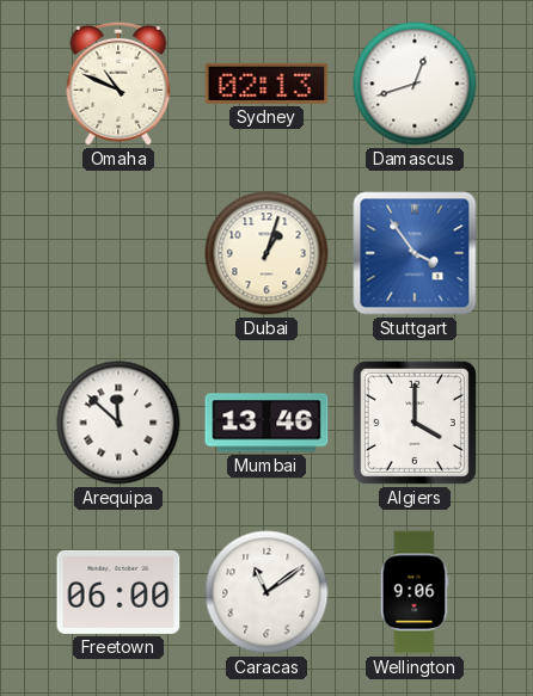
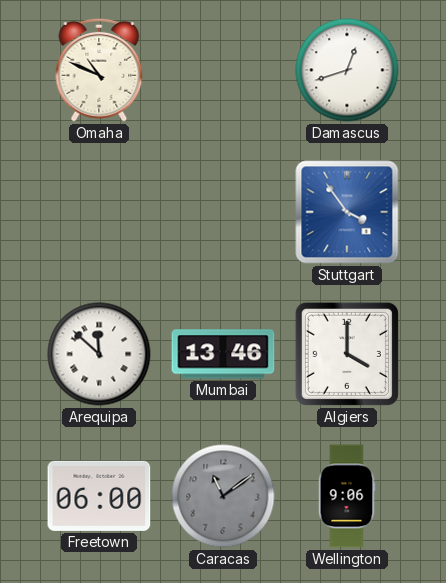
Sydney: 02:13 -> none
Dubai: 1:03 -> none
Caracas dial: white -> grey
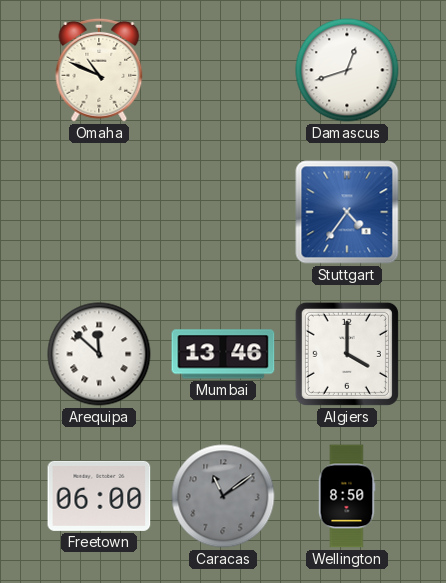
Stuttgart: 3:54 -> 4:36
Wellington: 9:06 -> 8:50
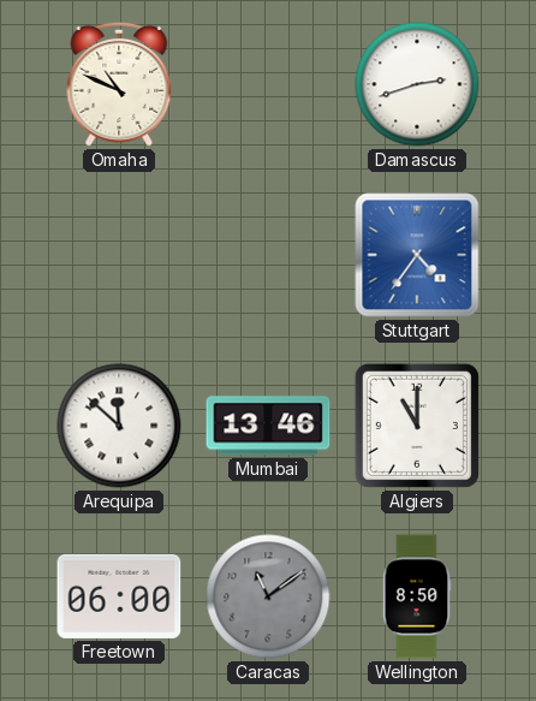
Damascus: 12:42 -> 2:42
Algiers: 4:00 -> 11:00
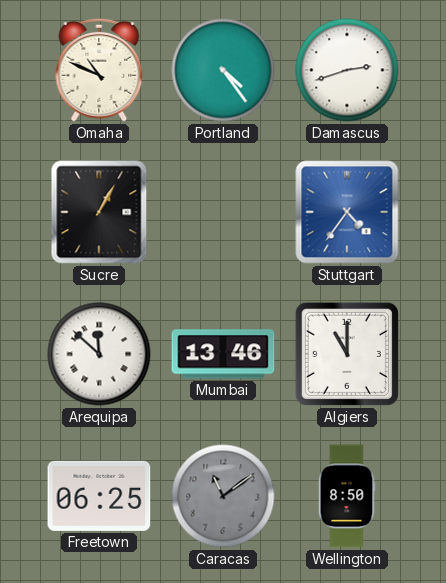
Portland: none -> 4:24
Sucre: none -> 1:05
Freetown: 06:00 -> 06:25
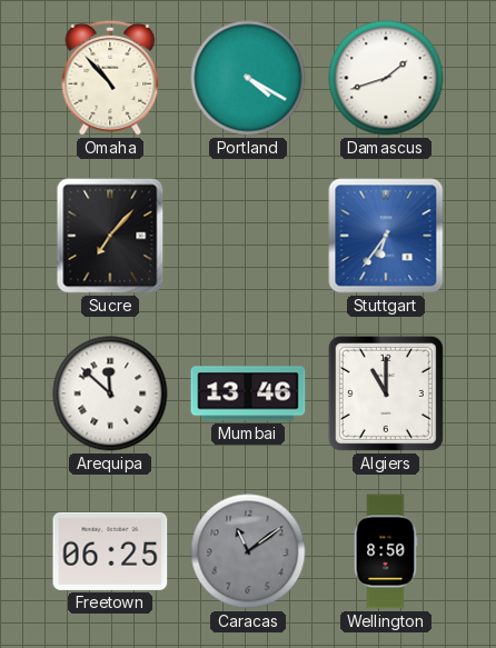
Omaha: 10:49 -> 10:53
Portland: 4:24 -> 4:20
Damascus: 2:42 -> 1:42
Sucre: 1:05 -> 7:07
Stuttgart: 4:36 -> 6:36
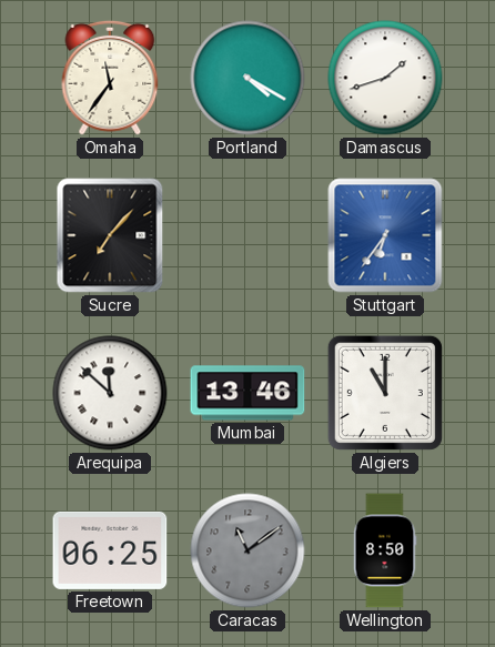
Omaha: 10:53 -> 11:36
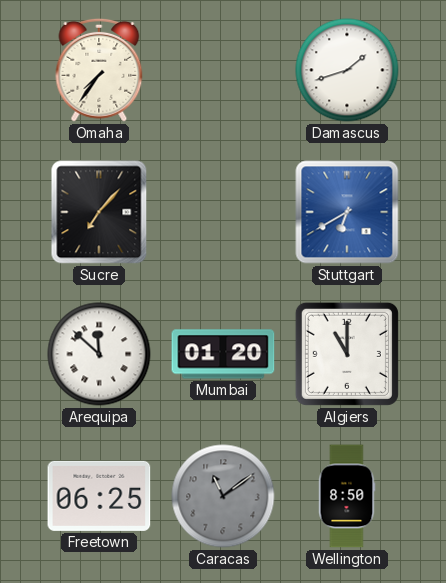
Omaha: 11:36 -> 7:36
Portland: 4:20 -> none
Stuttgart: 6:36 -> 6:40
Mumbai: 13:46 -> 01:20
